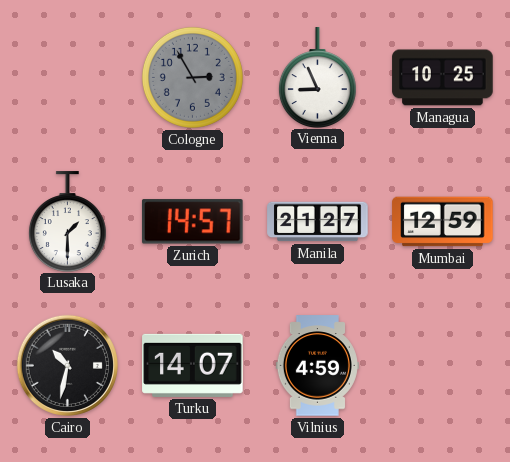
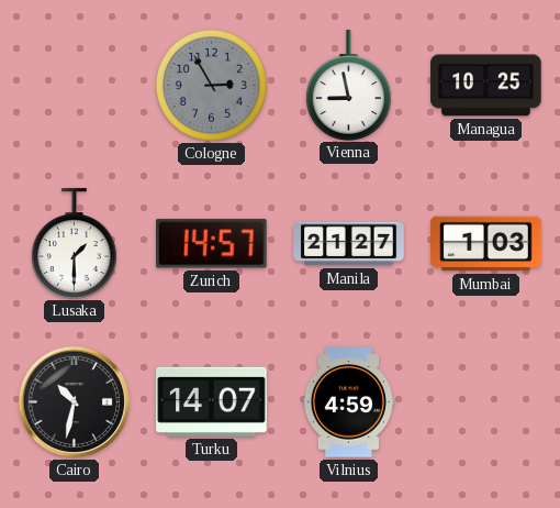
Vienna: 8:56 -> 8:58
Mumbai: 12:59 -> 1:03
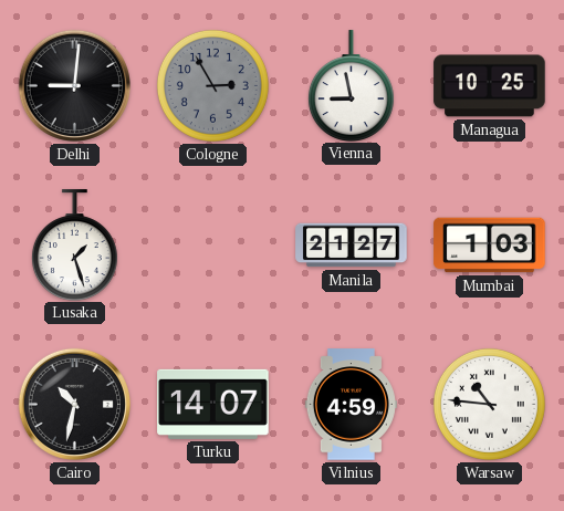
Delhi: none -> 9:01
Lusaka: 1:30 -> 1:27
Zurich: 14:57 -> none
Warsaw: none -> 10:46
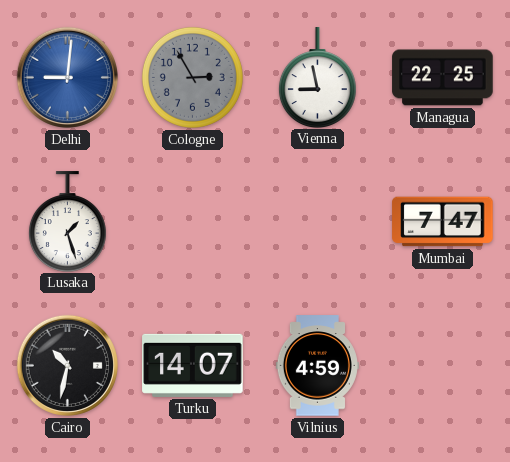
Delhi dial: black -> blue
Managua: 10:25 -> 22:25
Manila: 21:27 -> none
Mumbai: 1:03 -> 7:47
Warsaw: 10:46 -> none
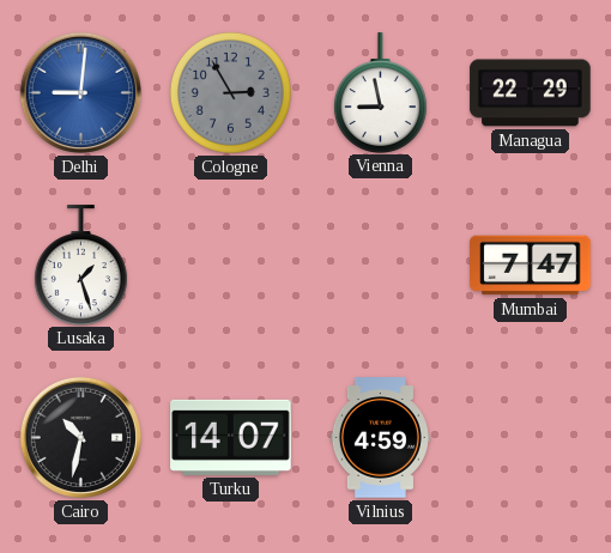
Managua: 22:25 -> 22:29
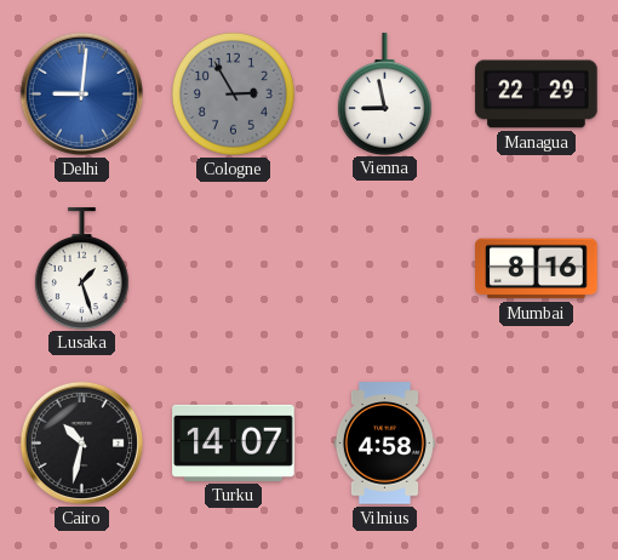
Mumbai: 7:47 -> 8:16
Vilnius: 4:59 -> 4:58
